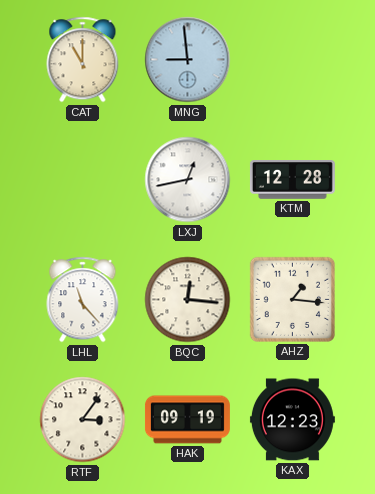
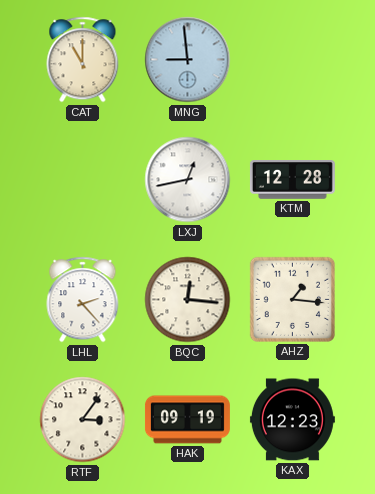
LHL: 11:23 -> 2:23
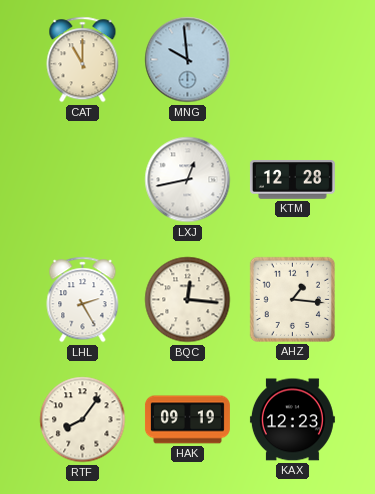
MNG: 8:59 -> 9:59
LHL: 2:23 -> 2:25
RTF: 3:06 -> 8:06
